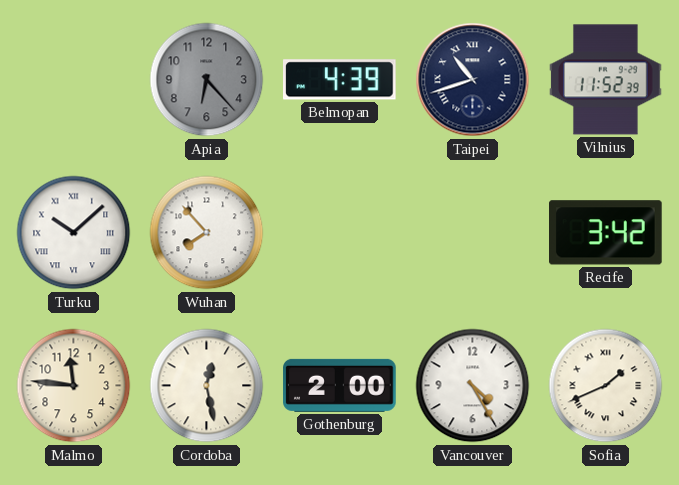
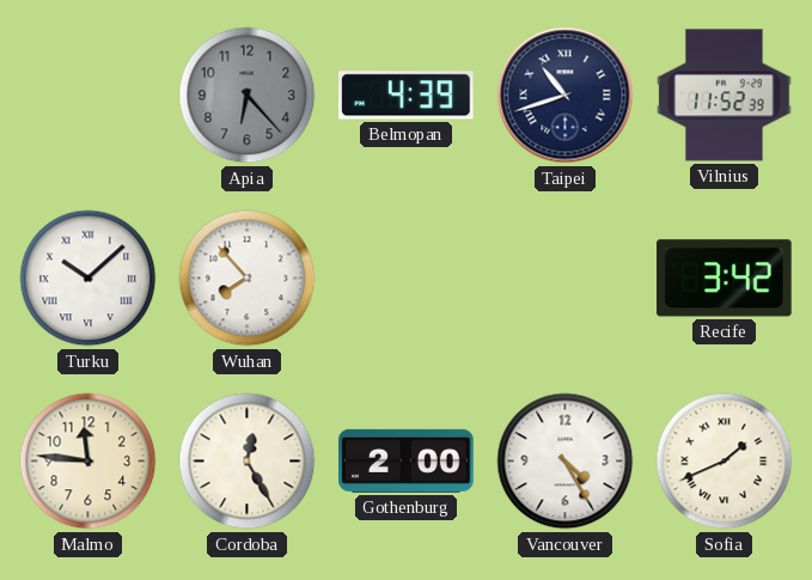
Cordoba: 12:28 -> 12:25
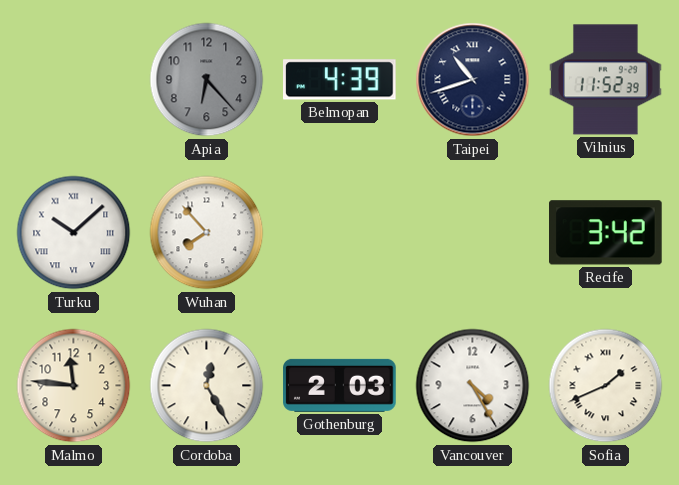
Gothenburg: 2:00 -> 2:03
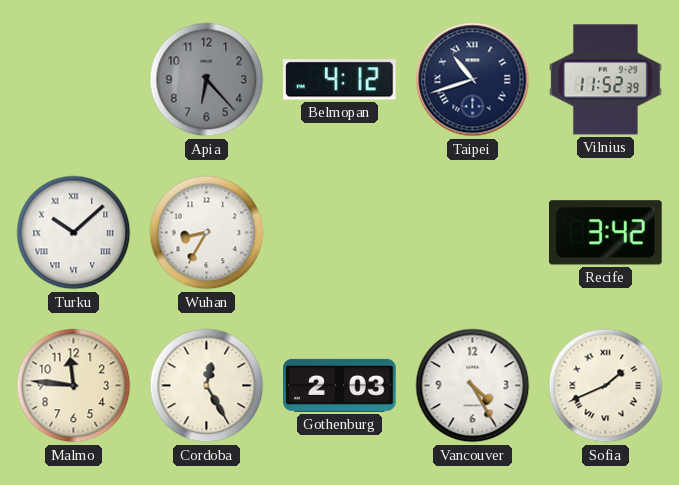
Belmopan: 4:39 -> 4:12
Wuhan: 7:53 -> 8:35
